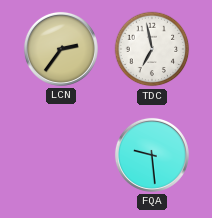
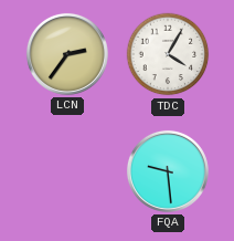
TDC: 6:58 -> 4:05
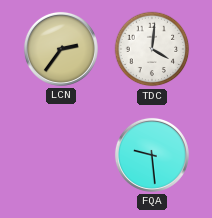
TDC: 4:05 -> 4:01
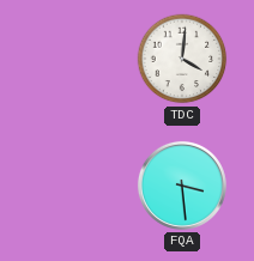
LCN: 2:36 -> none
FQA: 9:29 -> 3:29
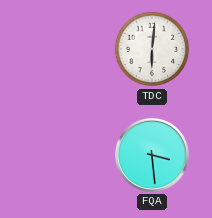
TDC: 4:01 -> 6:01
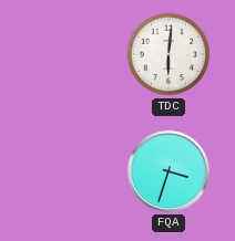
FQA: 3:29 -> 3:33
